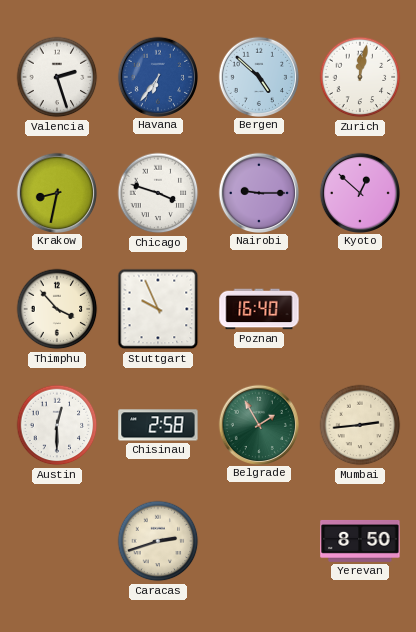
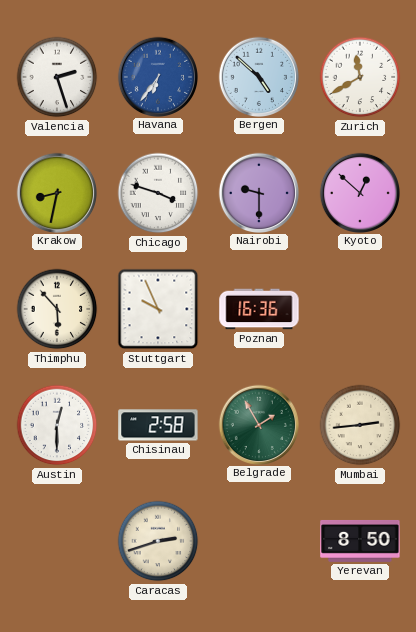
Zurich: 12:02 -> 11:40
Nairobi: 9:15 -> 9:30
Thimphu: 3:53 -> 5:53
Poznan: 16:40 -> 16:36
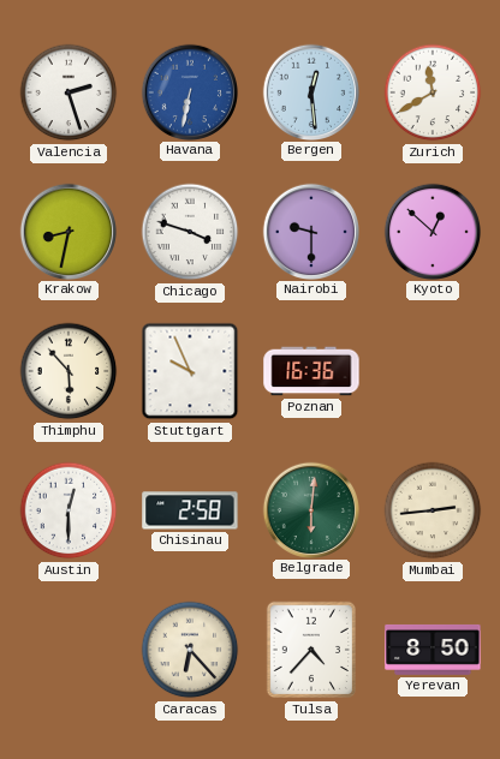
Havana: 6:36 -> 6:32
Bergen: 4:52 -> 12:29
Belgrade: 1:55 -> 6:01
Caracas: 2:42 -> 6:23
Tulsa: none -> 4:37
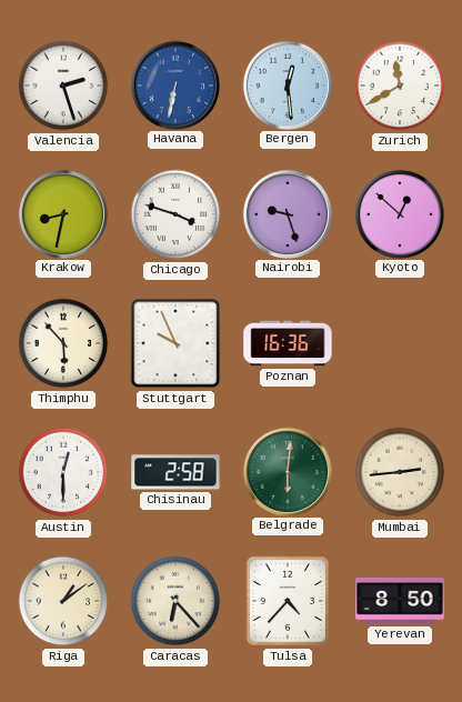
Nairobi: 9:30 -> 9:27
Riga: none -> 1:09
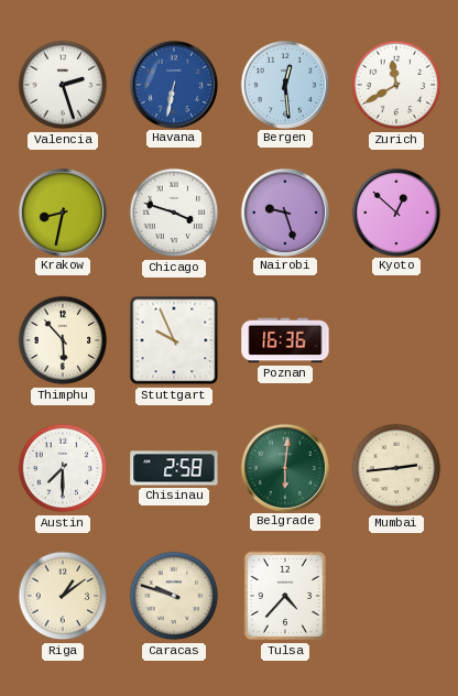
Austin: 12:30 -> 7:30
Caracas: 6:23 -> 9:48
Yerevan: 8:50 -> none
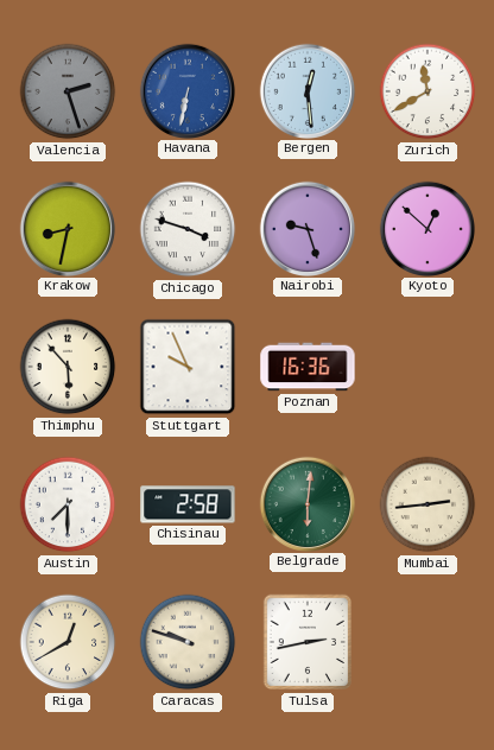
Valencia dial: white -> grey
Riga: 1:09 -> 12:40
Tulsa: 4:37 -> 2:43
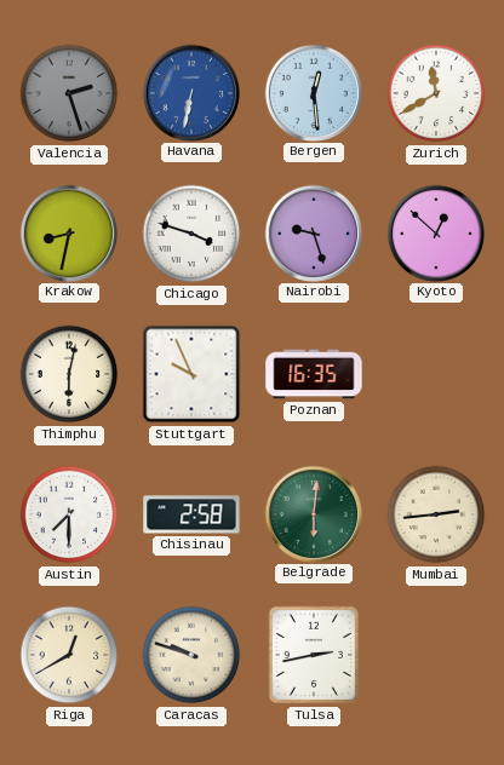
Thimphu: 5:53 -> 6:02
Poznan: 16:36 -> 16:35
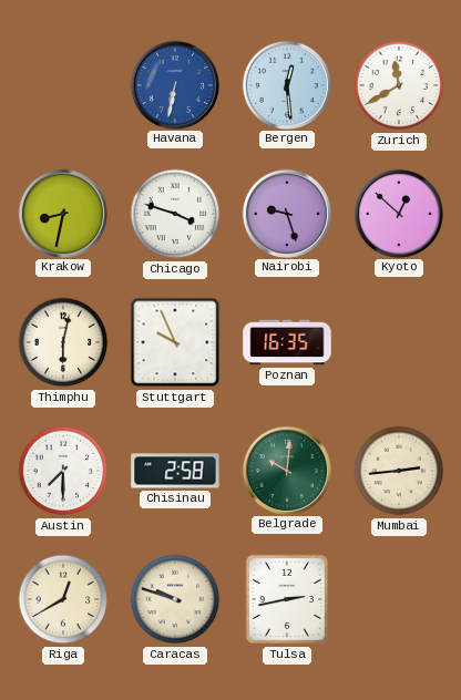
Valencia: 2:27 -> none
Belgrade: 6:01 -> 10:01
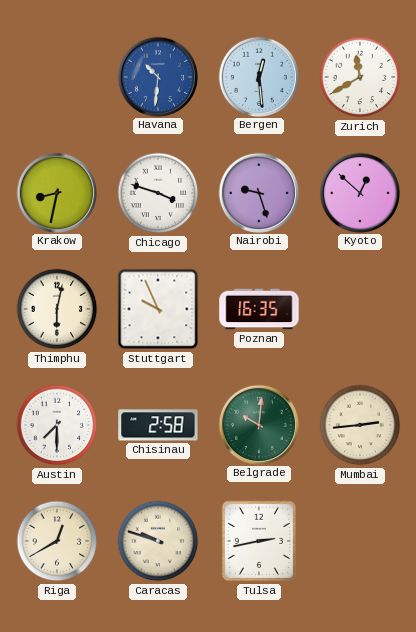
Havana: 6:32 -> 10:31
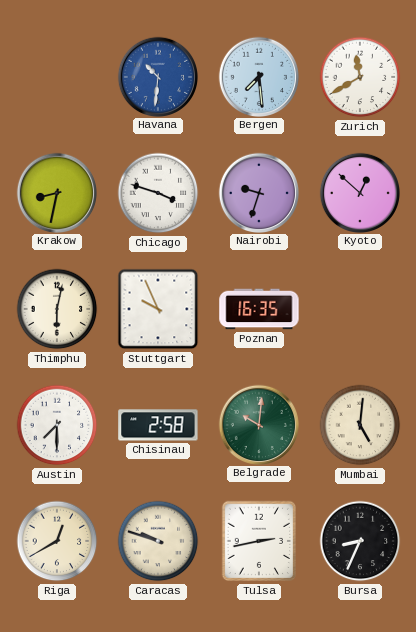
Bergen: 12:29 -> 7:29
Nairobi: 9:27 -> 9:33
Mumbai: 2:44 -> 5:01
Bursa: none -> 8:34
